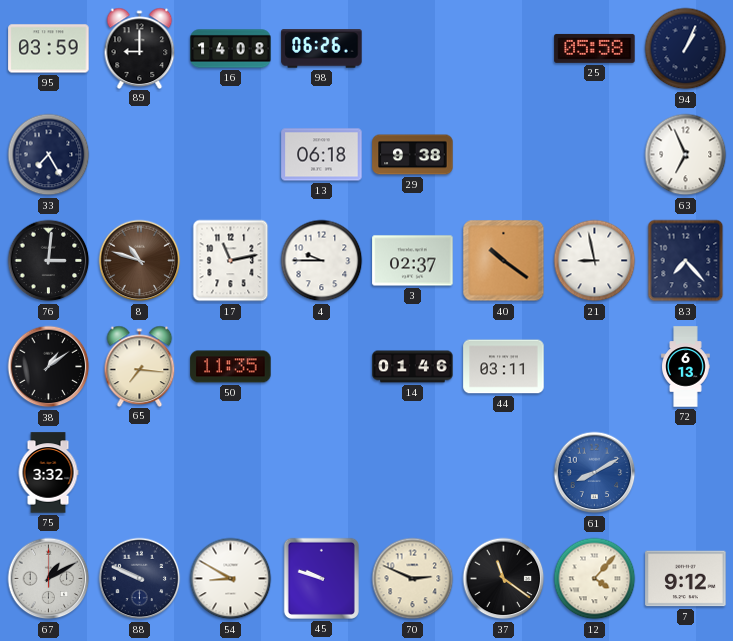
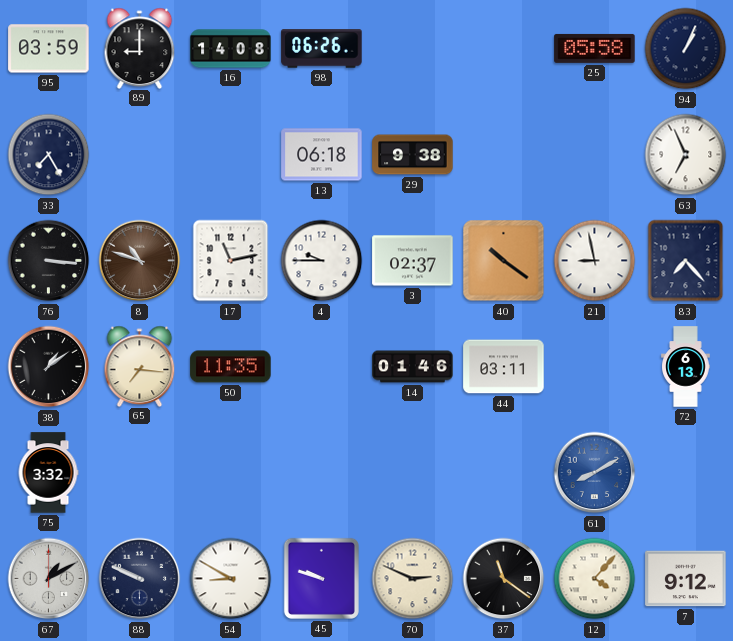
76: 3:01 -> 3:16
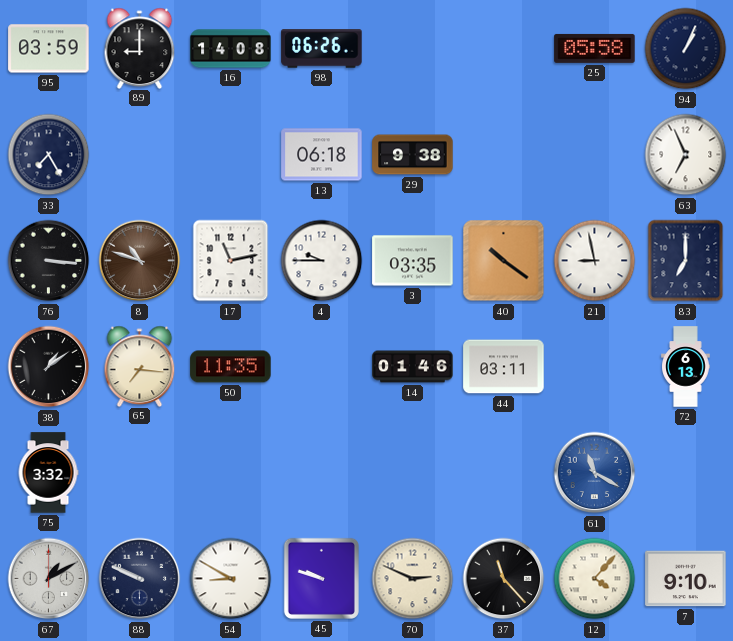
3: 02:37 -> 03:35
83: 7:23 -> 7:00
61: 8:10 -> 11:20
37: 11:21 -> 11:23
7: 9:12 -> 9:10
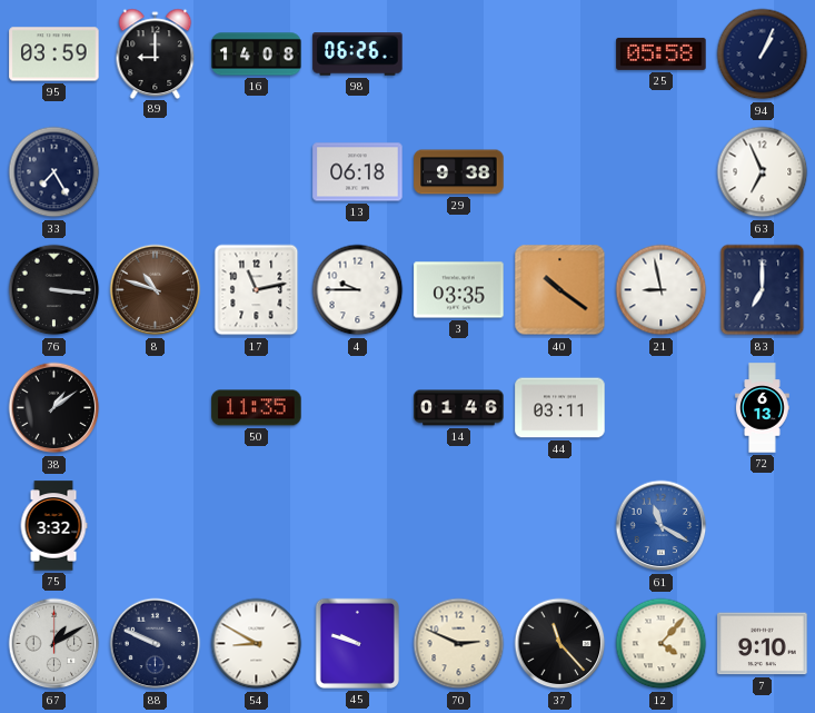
65: 7:16 -> none
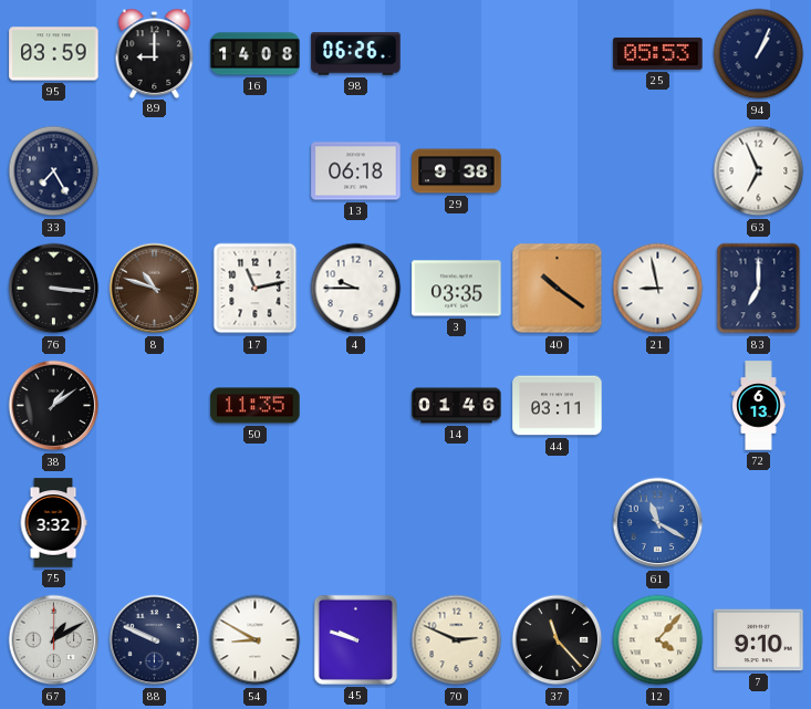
25: 05:58 -> 05:53
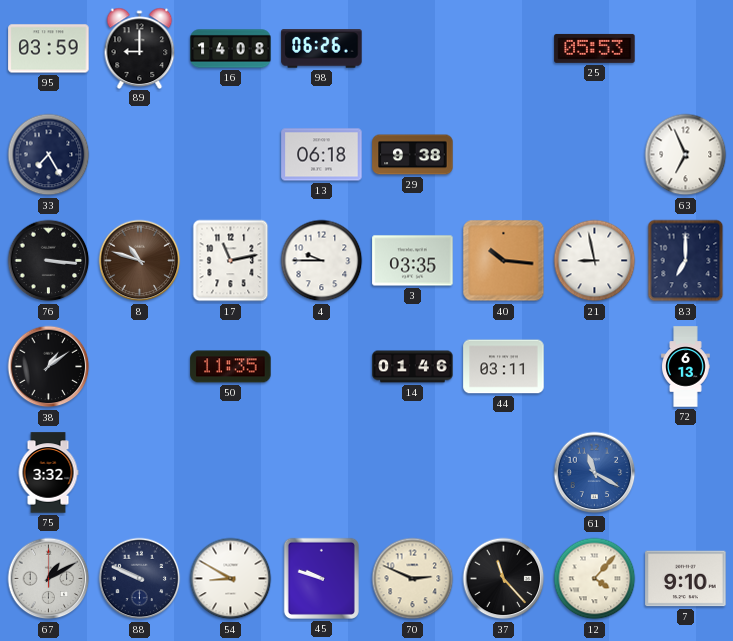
94: 1:04 -> none
40: 10:21 -> 10:16
